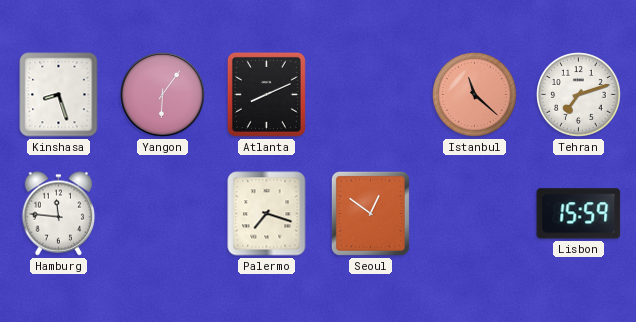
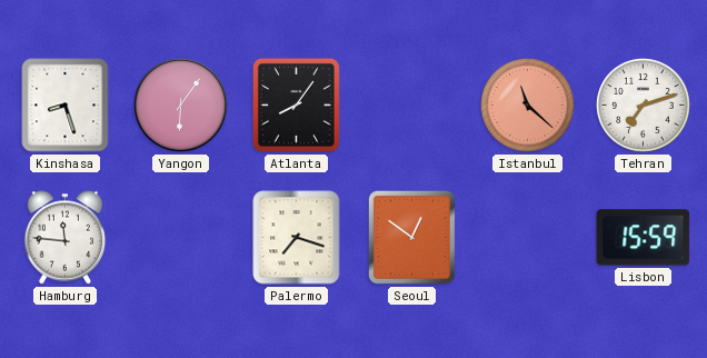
Atlanta: 8:11 -> 8:06
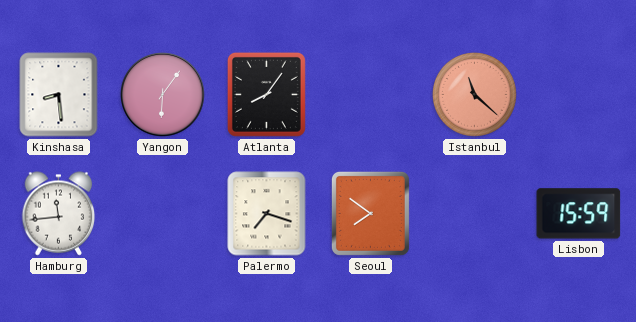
Kinshasa: 8:27 -> 8:29
Tehran: 7:12 -> none
Hamburg: 11:46 -> 11:44
Seoul: 12:51 -> 7:51
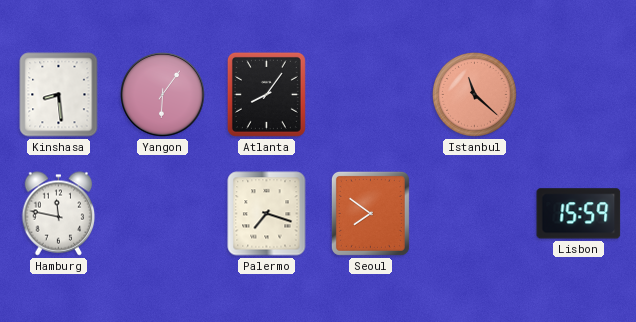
Hamburg: 11:44 -> 11:47
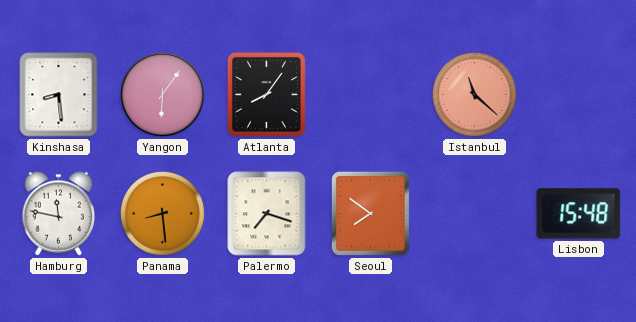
Panama: none -> 8:29
Lisbon: 15:59 -> 15:48
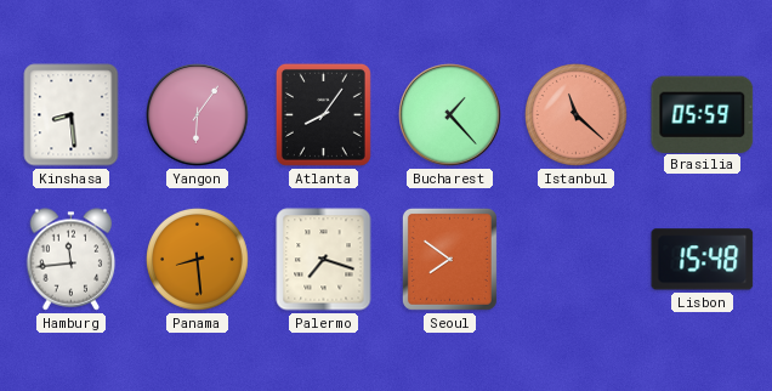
Bucharest: none -> 1:23
Brasilia: none -> 05:59
Hamburg: 11:47 -> 11:44
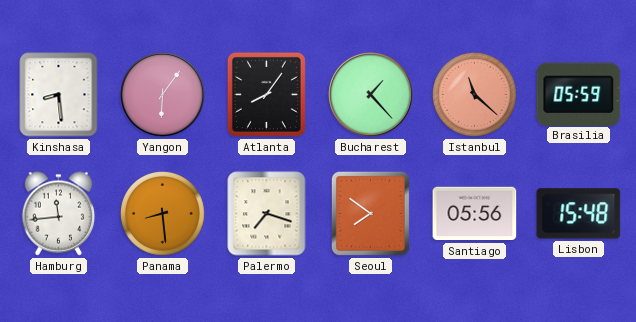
Santiago: none -> 05:56
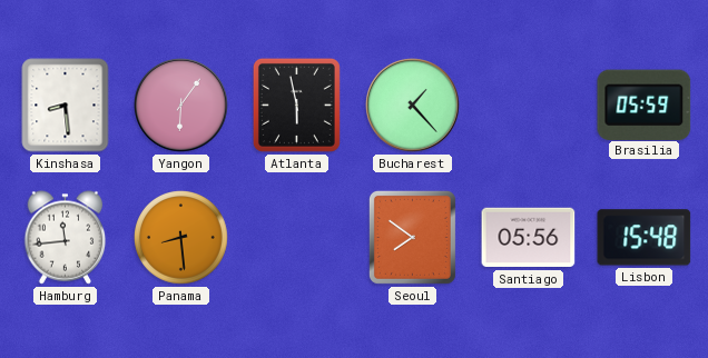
Atlanta: 8:06 -> 5:58
Istanbul: 11:22 -> none
Palermo: 7:18 -> none
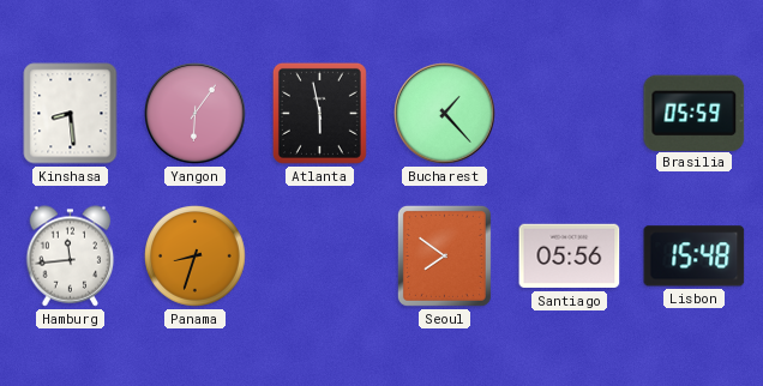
Panama: 8:29 -> 8:33
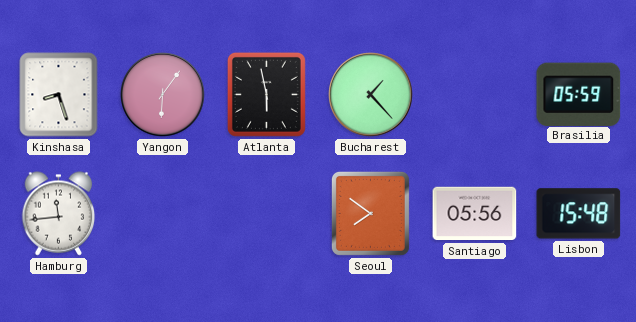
Kinshasa: 8:29 -> 8:27
Panama: 8:33 -> none
